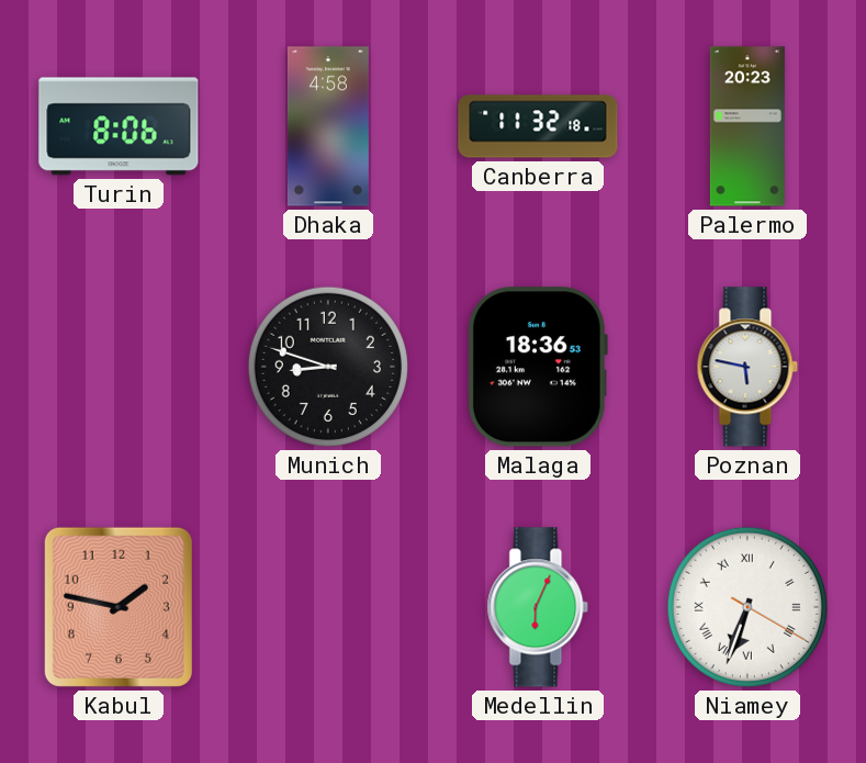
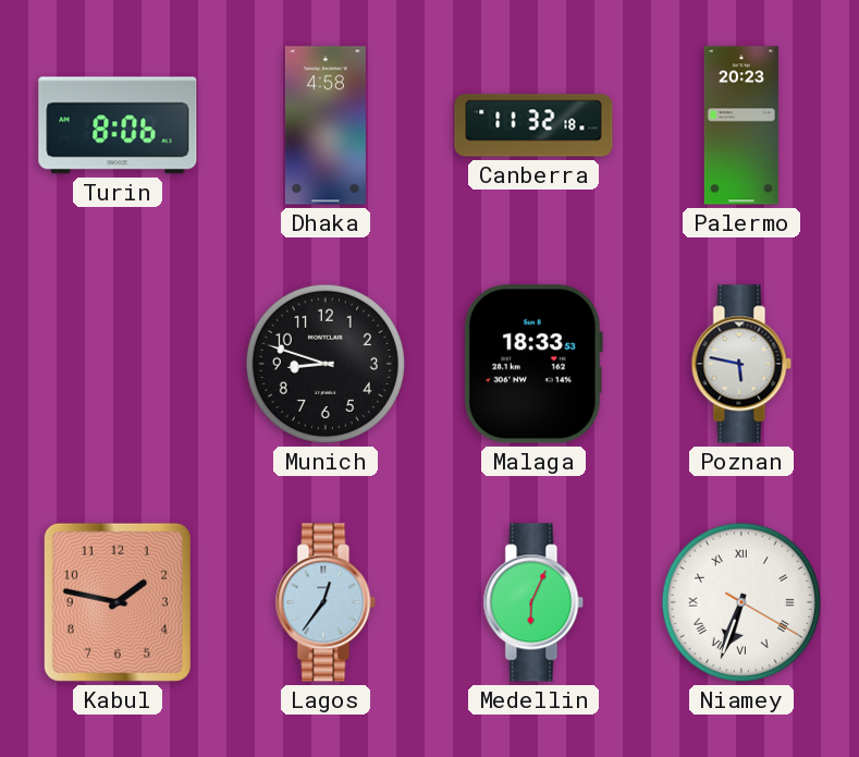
Malaga: 18:36 -> 18:33
Lagos: none -> 12:36
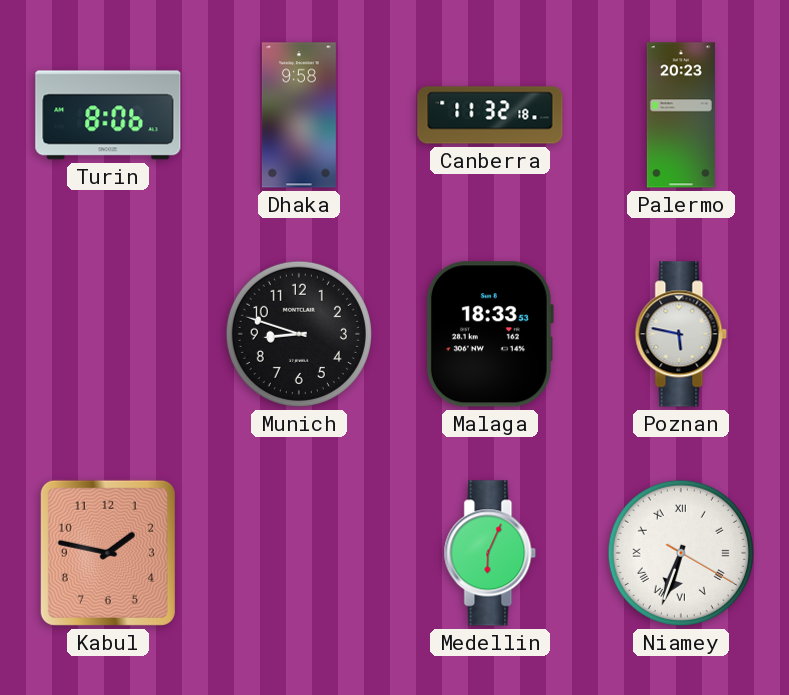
Dhaka: 4:58 -> 9:58
Lagos: 12:36 -> none
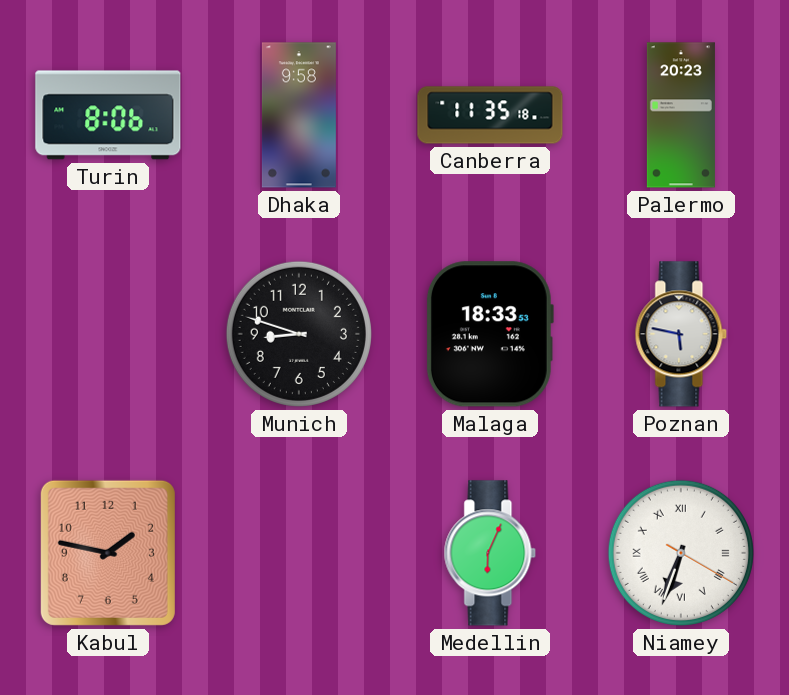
Canberra: 11:32 -> 11:35
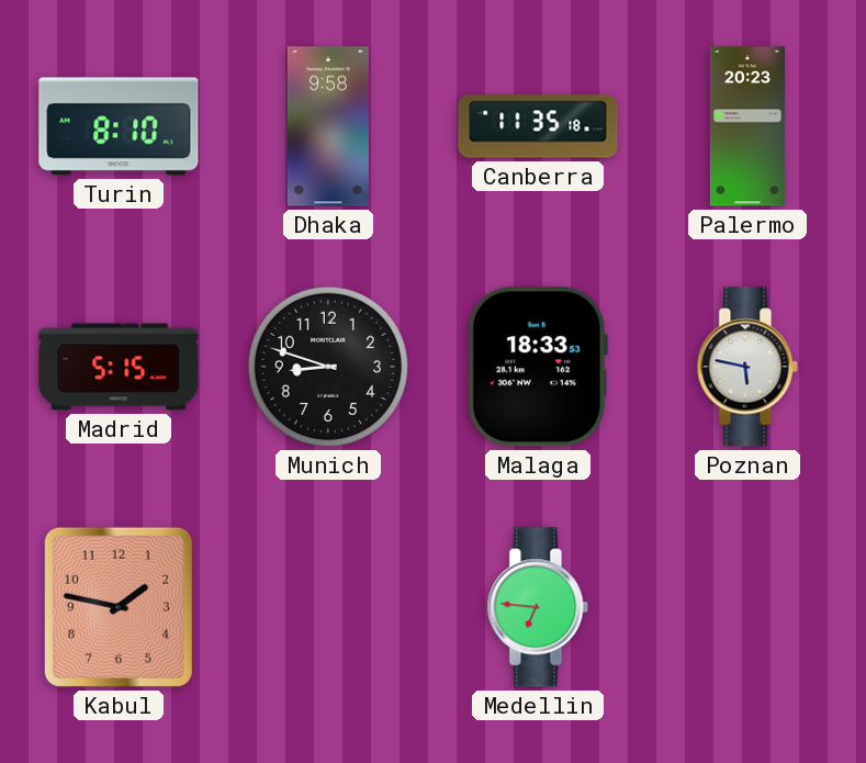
Turin: 8:06 -> 8:10
Madrid: none -> 5:15
Medellin: 6:04 -> 6:46
Niamey: 6:33 -> none
